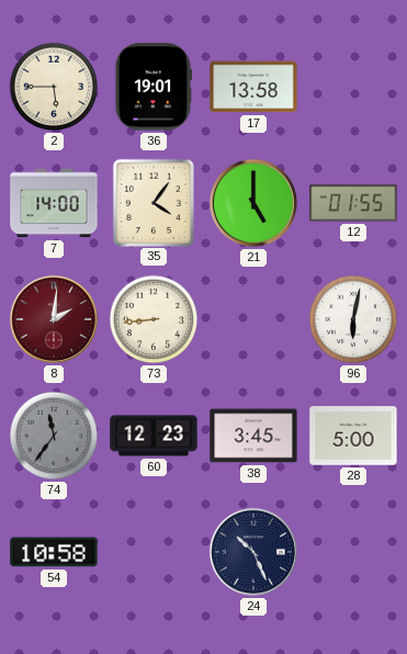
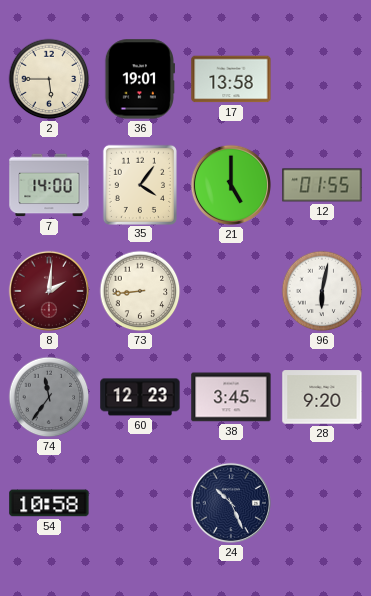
28: 5:00 -> 9:20
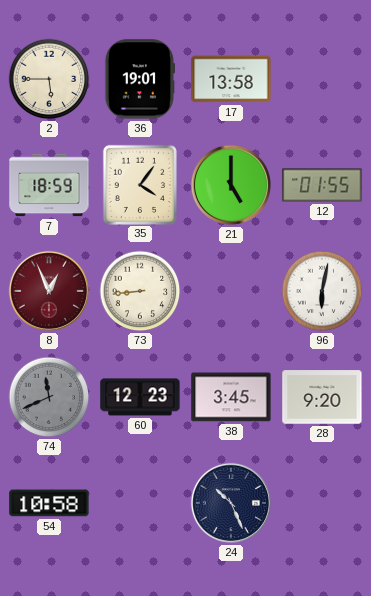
7: 14:00 -> 18:59
8: 2:01 -> 12:56
74: 11:36 -> 11:41
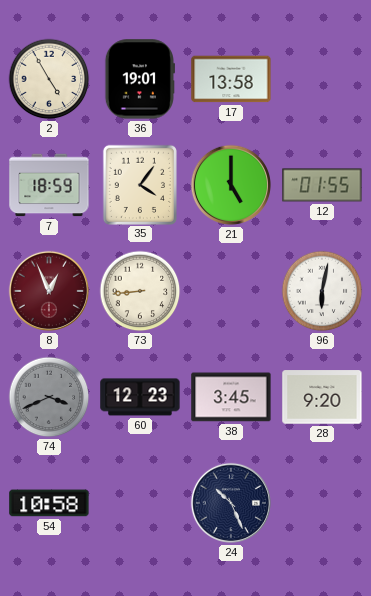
2: 5:45 -> 4:55
74: 11:41 -> 3:41
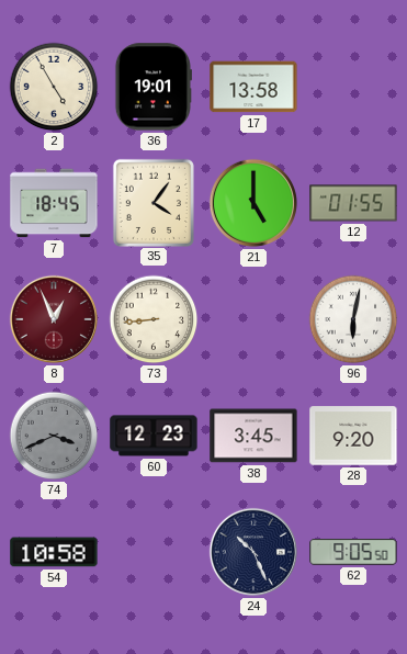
7: 18:59 -> 18:45
62: none -> 9:05
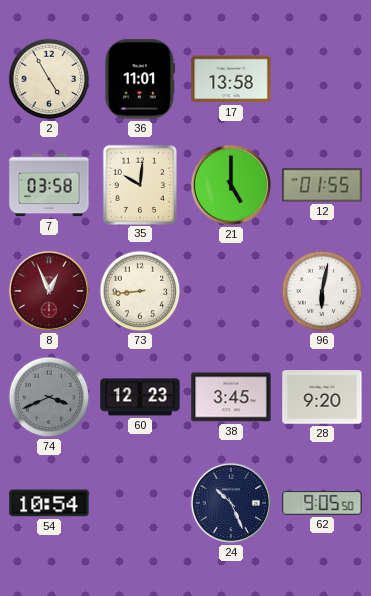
36: 19:01 -> 11:01
7: 18:45 -> 03:58
35: 4:06 -> 10:01
54: 10:58 -> 10:54
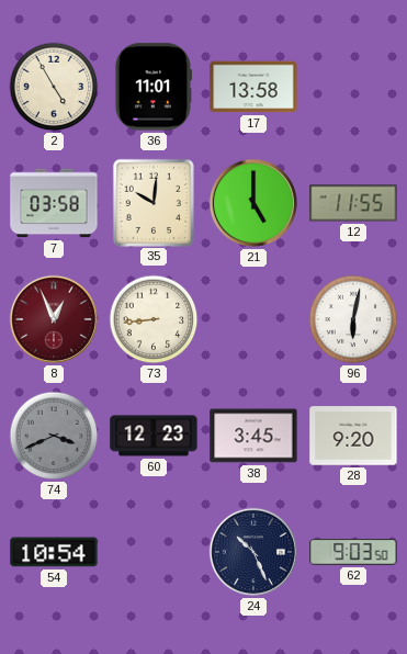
12: 01:55 -> 11:55
62: 9:05 -> 9:03
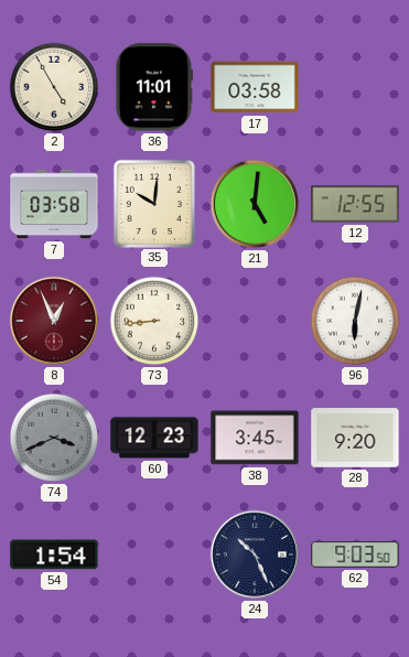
17: 13:58 -> 03:58
21: 5:00 -> 5:01
12: 11:55 -> 12:55
54: 10:54 -> 1:54
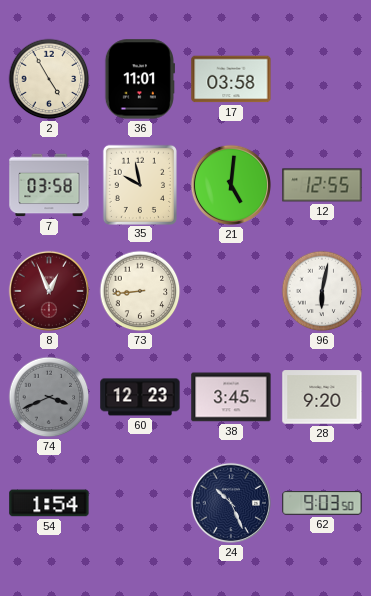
35: 10:01 -> 9:58
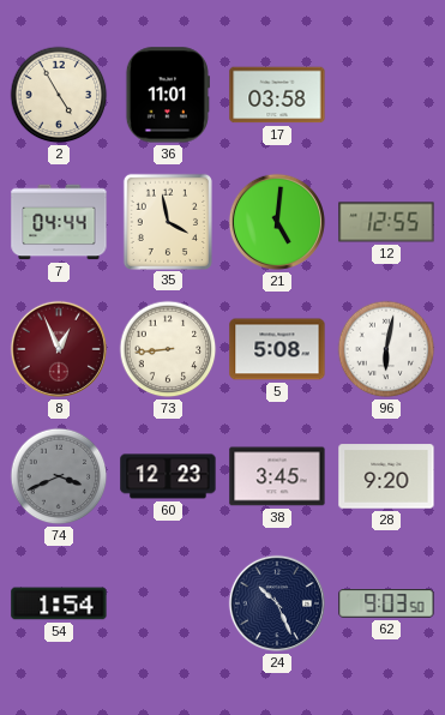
7: 03:58 -> 04:44
35: 9:58 -> 3:58
5: none -> 5:08
